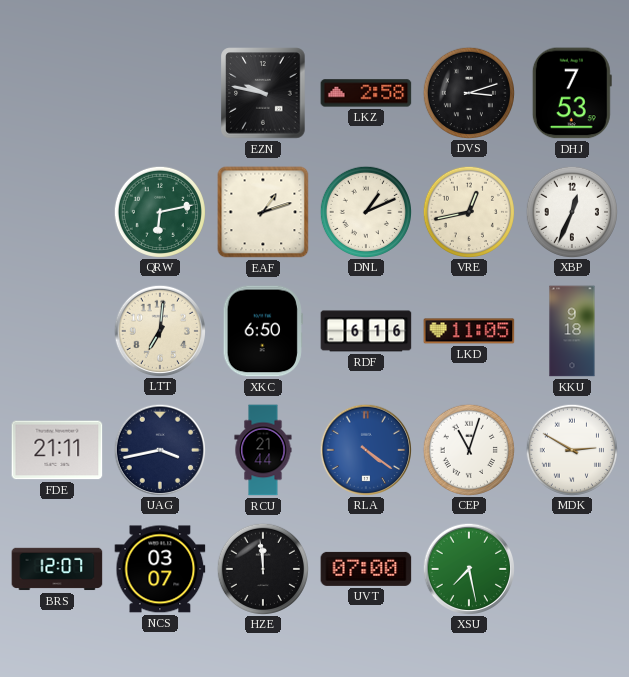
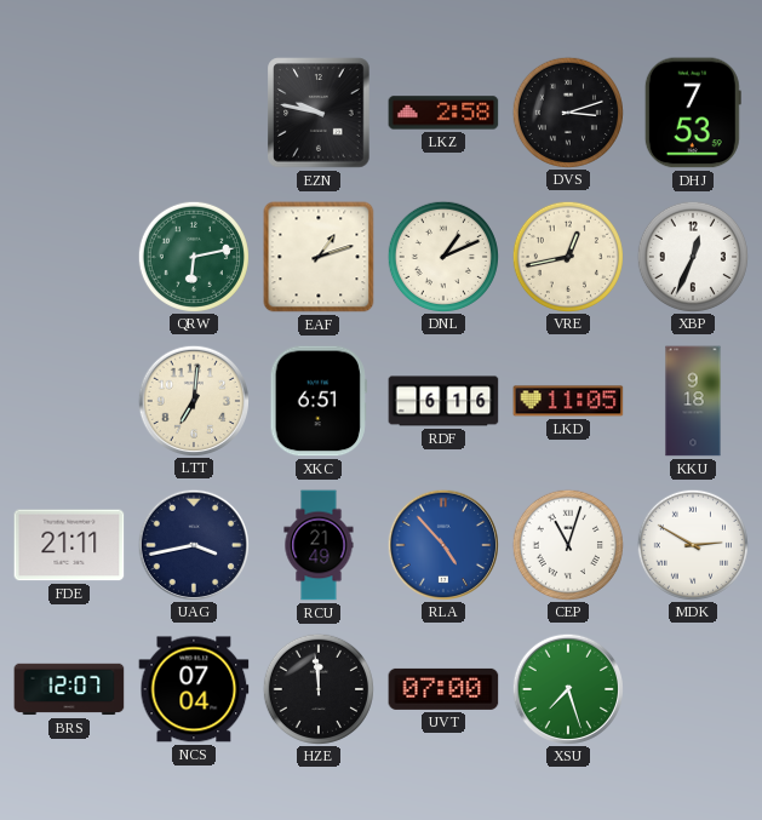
XKC: 6:50 -> 6:51
RCU: 21:44 -> 21:49
RLA: 4:21 -> 4:53
NCS: 03:07 -> 07:04
XSU: 7:28 -> 7:27
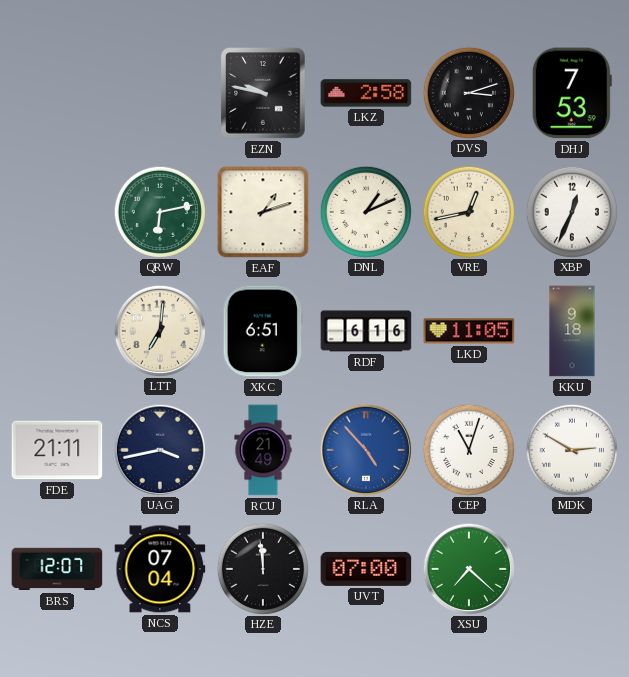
XSU: 7:27 -> 7:22
